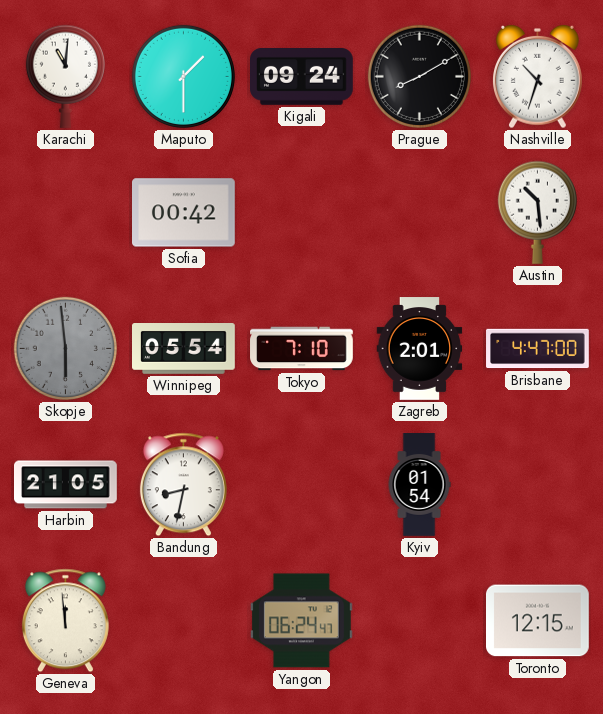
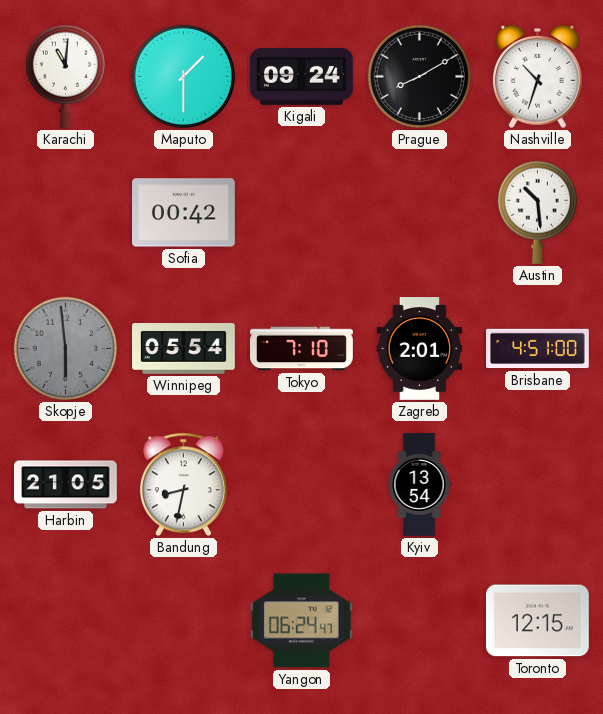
Brisbane: 4:47 -> 4:51
Kyiv: 01:54 -> 13:54
Geneva: 11:59 -> none
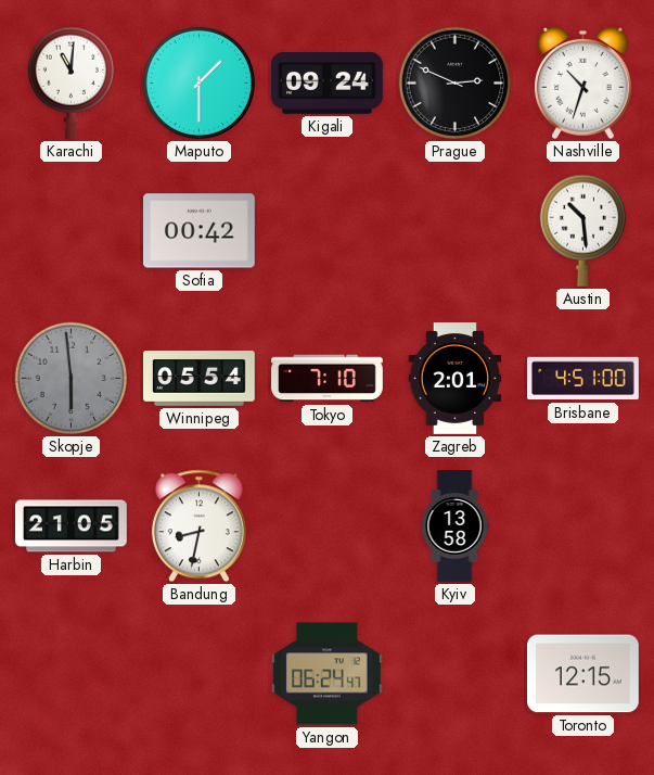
Prague: 8:10 -> 2:49
Kyiv: 13:54 -> 13:58
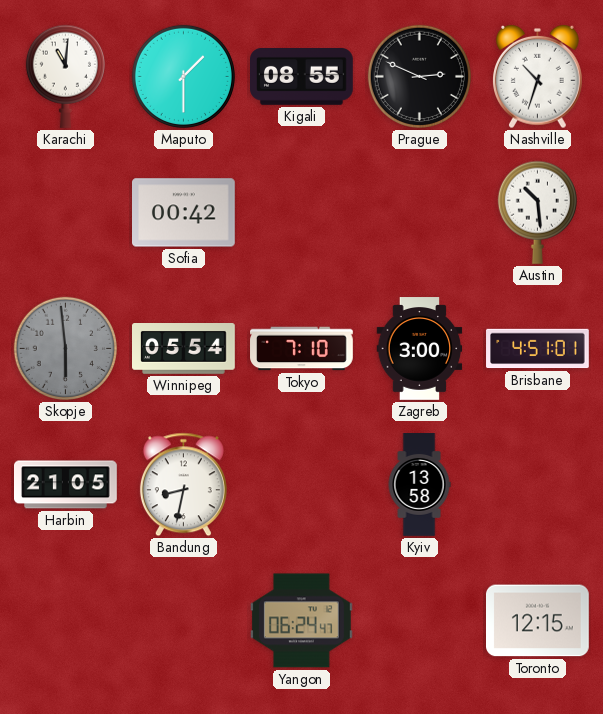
Kigali: 09:24 -> 08:55
Zagreb: 2:01 -> 3:00
Brisbane: 4:51:00 -> 4:51:01
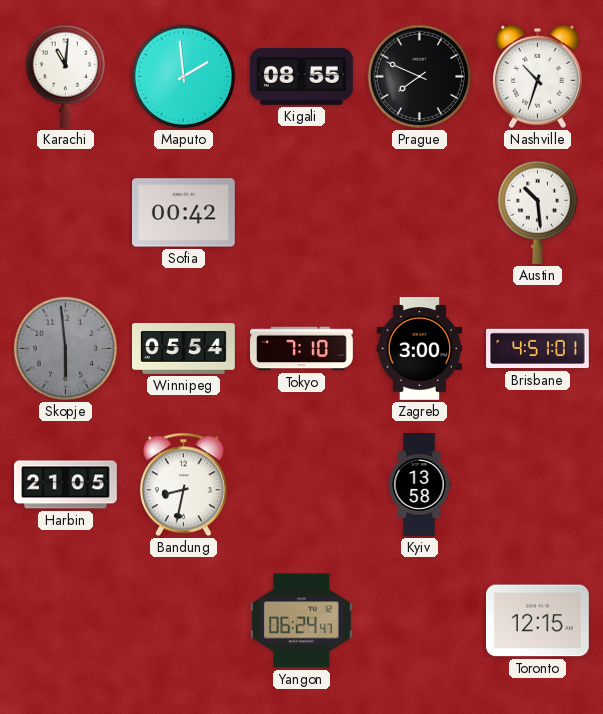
Maputo: 1:30 -> 1:59
Prague: 2:49 -> 7:49
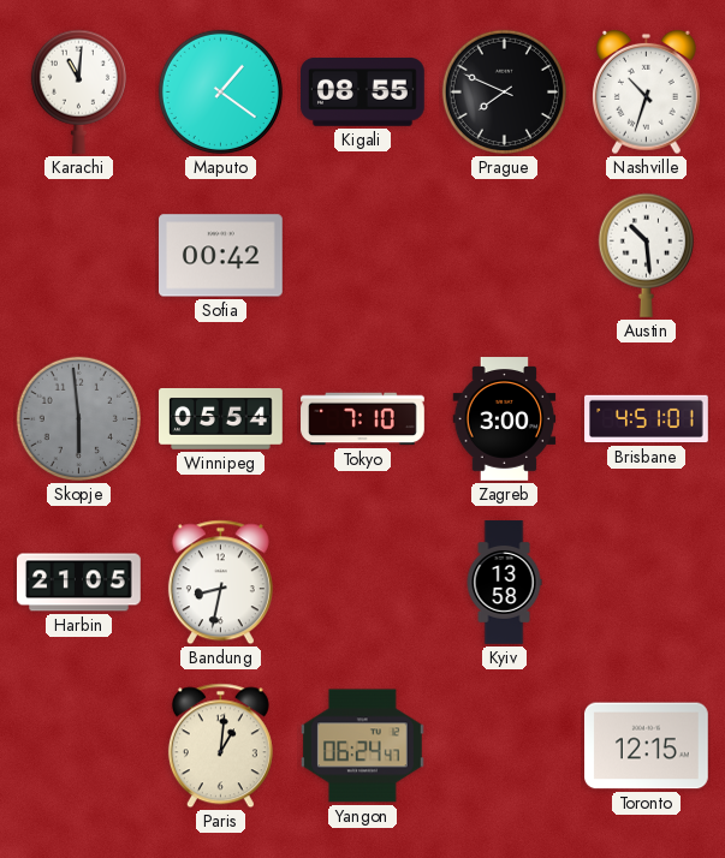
Maputo: 1:59 -> 1:21
Paris: none -> 1:01
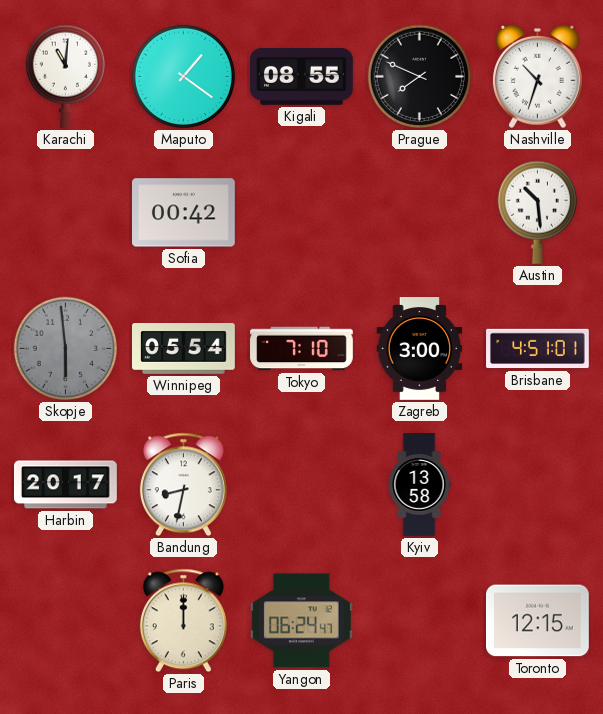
Harbin: 21:05 -> 20:17
Paris: 1:01 -> 12:00
